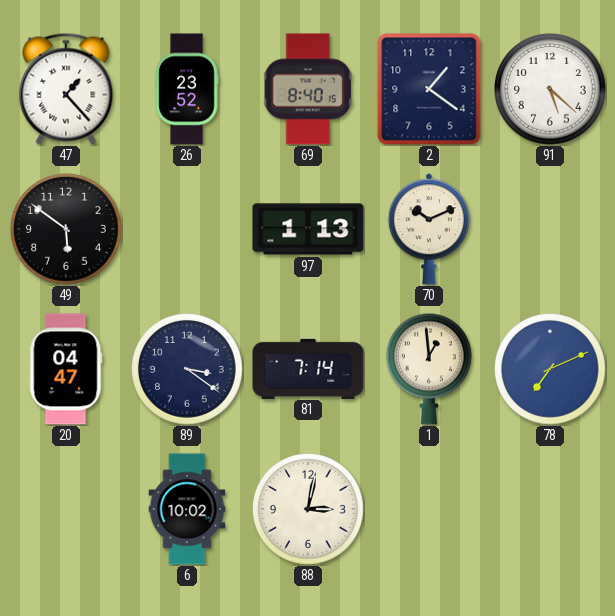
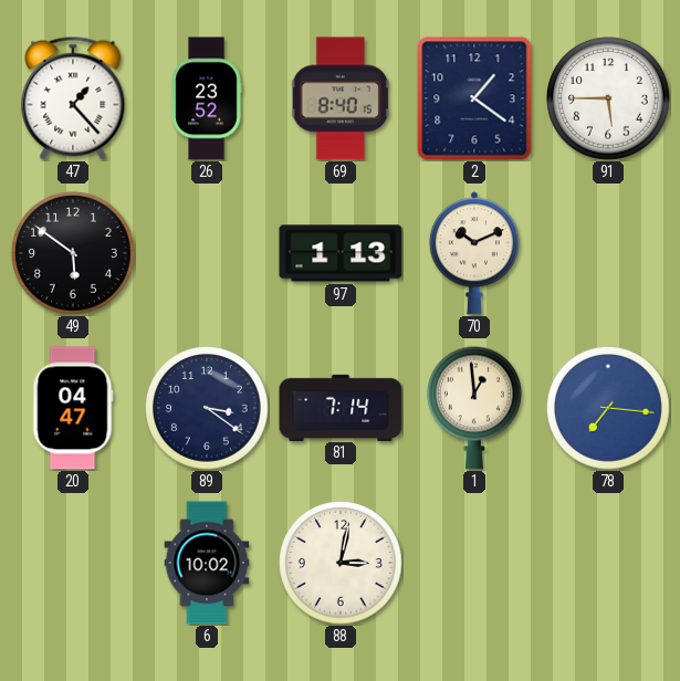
91: 5:22 -> 5:45
78: 7:11 -> 7:16
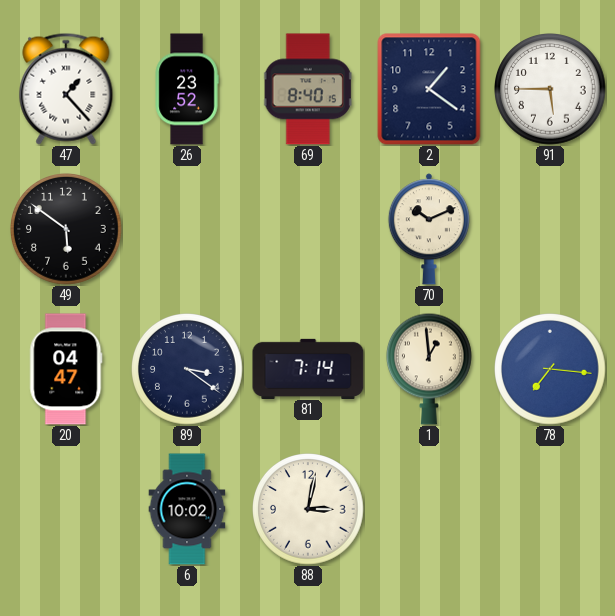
97: 1:13 -> none
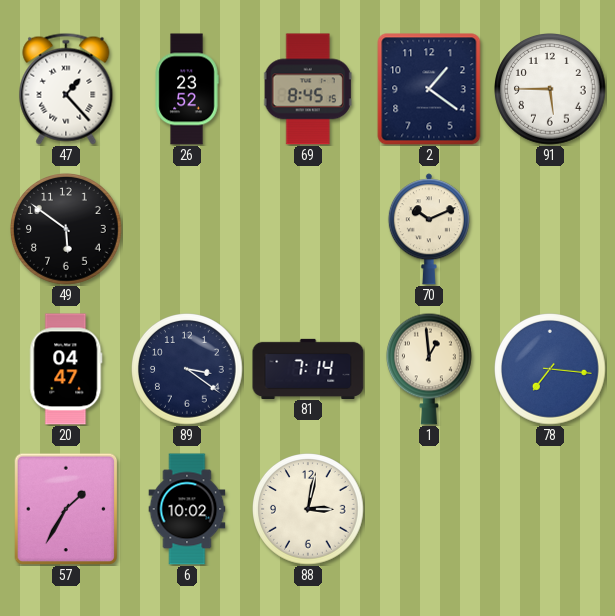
69: 8:40 -> 8:45
57: none -> 1:35
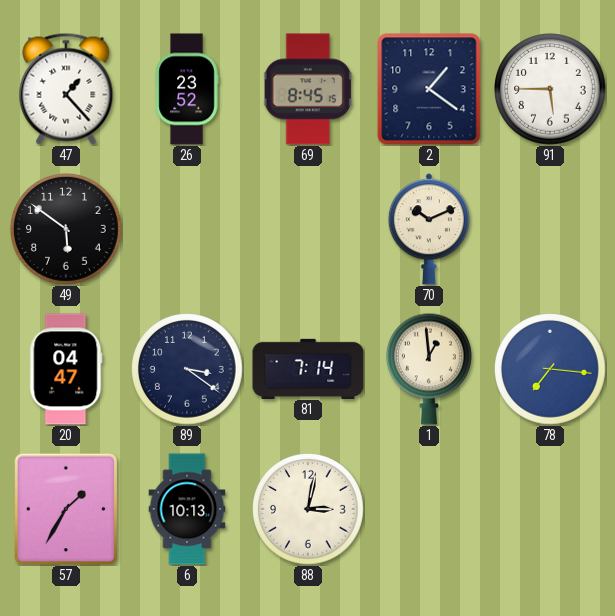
6: 10:02 -> 10:13
